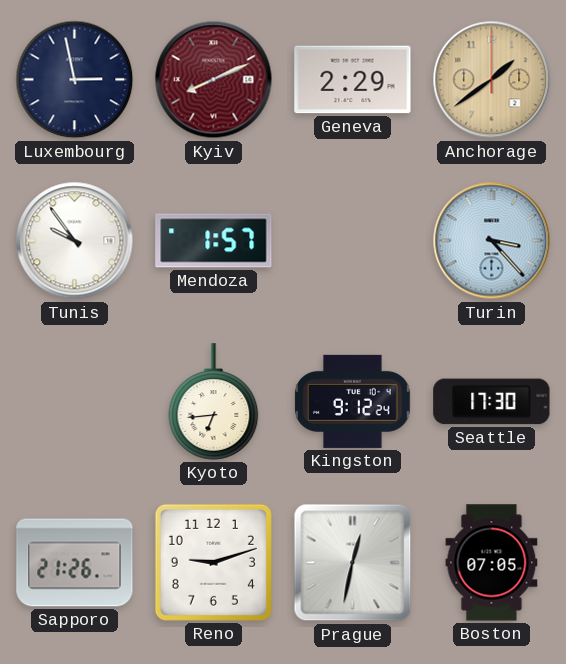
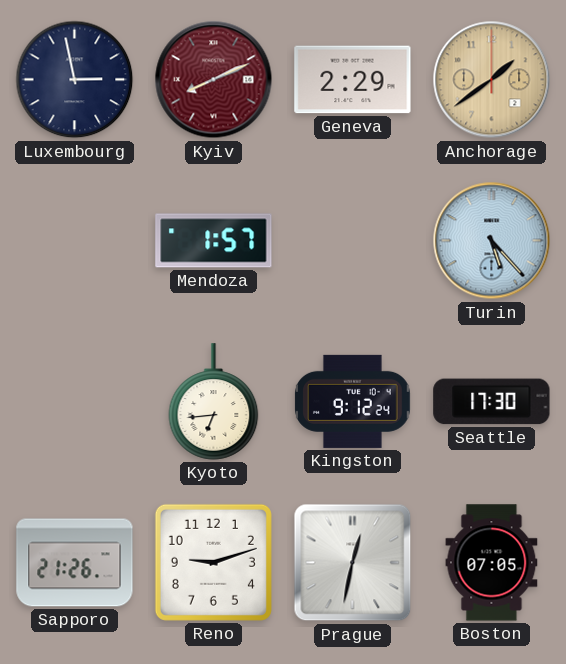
Tunis: 9:54 -> none
Turin: 3:23 -> 5:23
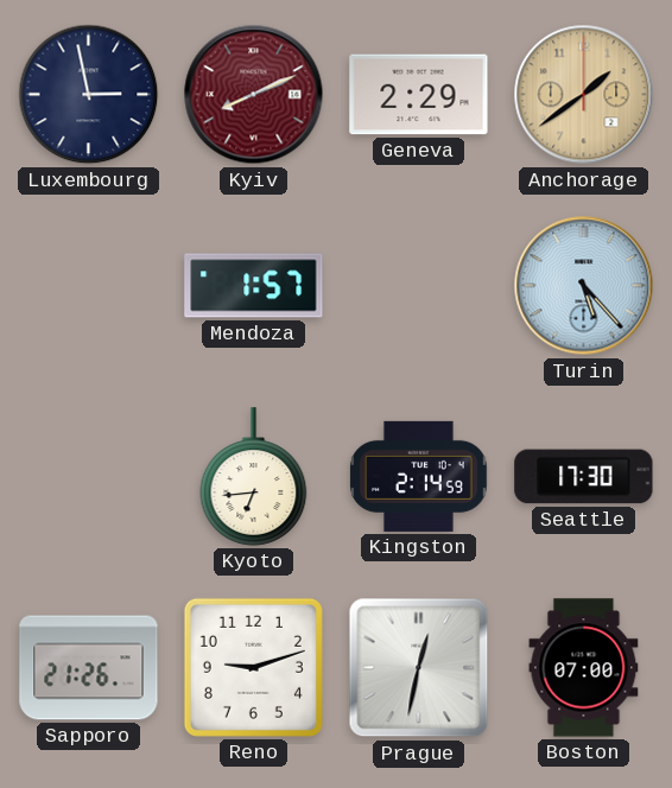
Kingston: 9:12 -> 2:14
Boston: 07:05 -> 07:00
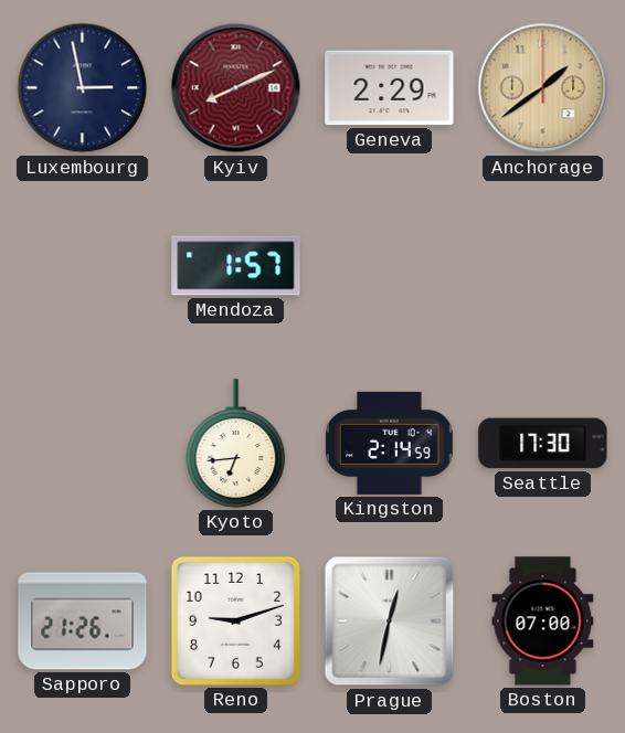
Turin: 5:23 -> none
